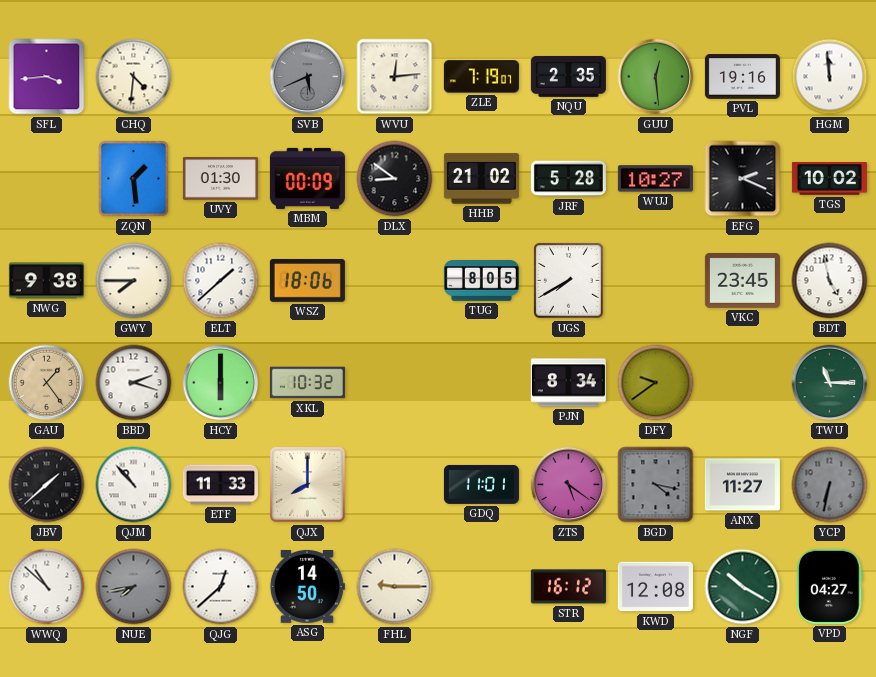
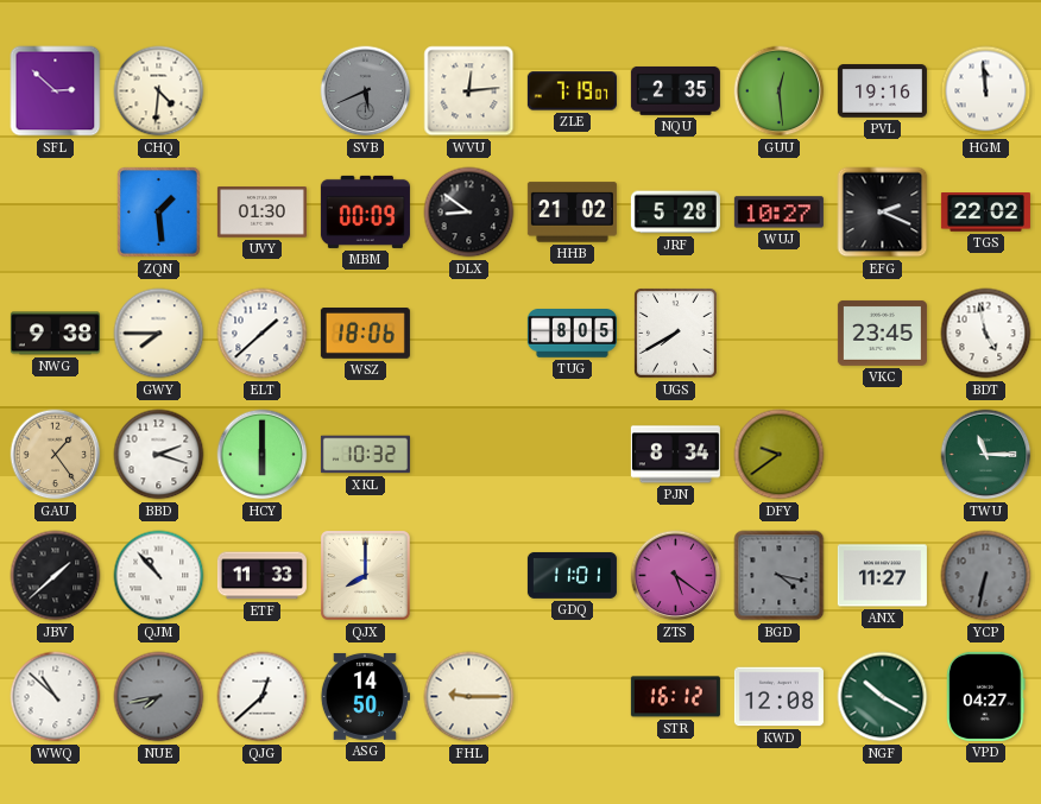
SFL: 3:44 -> 2:52
TGS: 10:02 -> 22:02
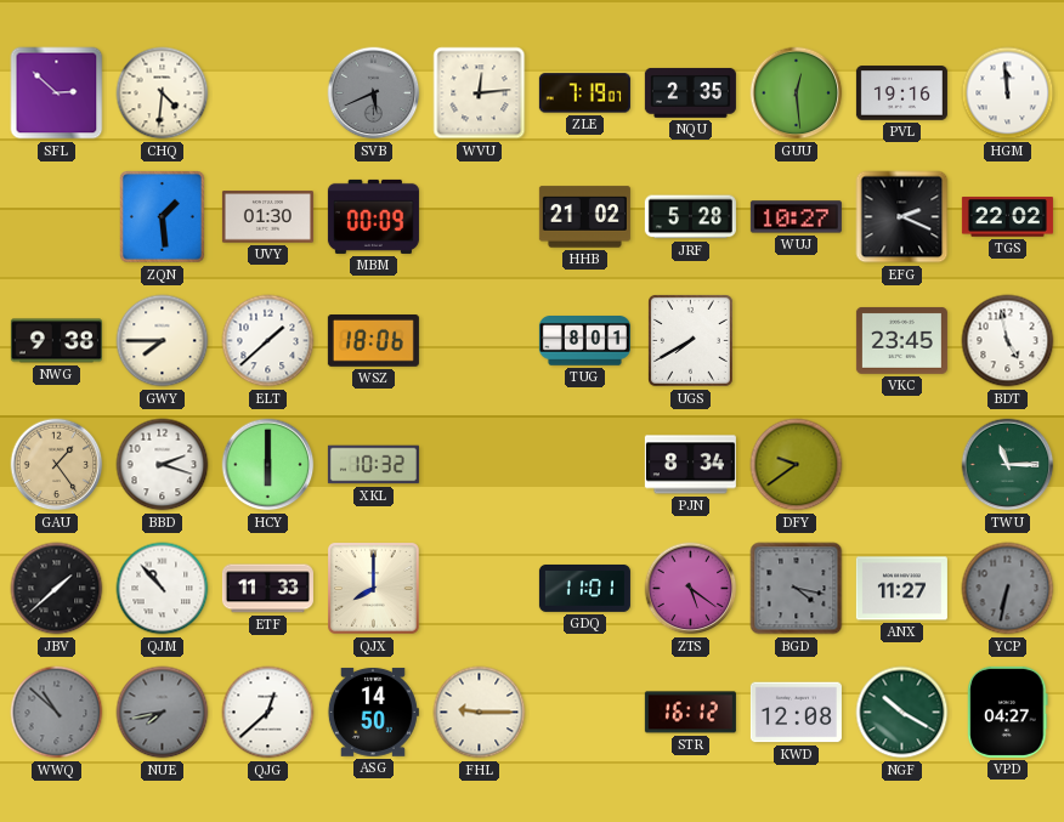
DLX: 8:51 -> none
TUG: 8:05 -> 8:01
WWQ dial: white -> grey
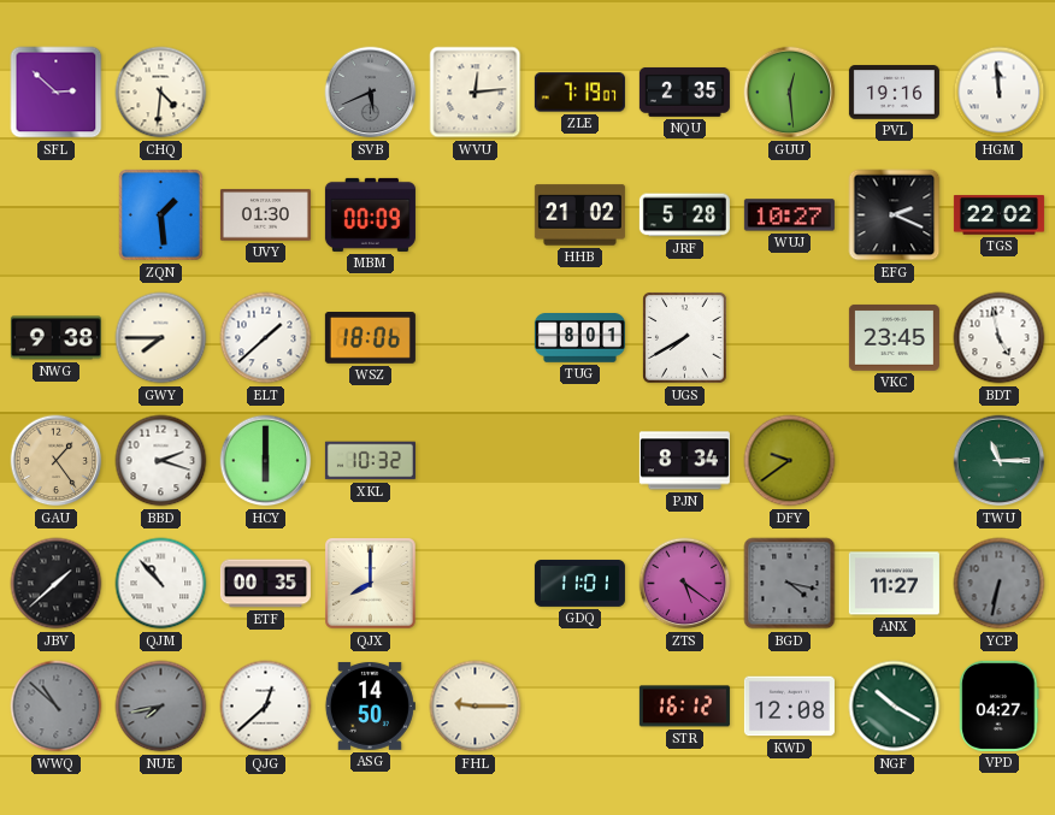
ETF: 11:33 -> 00:35
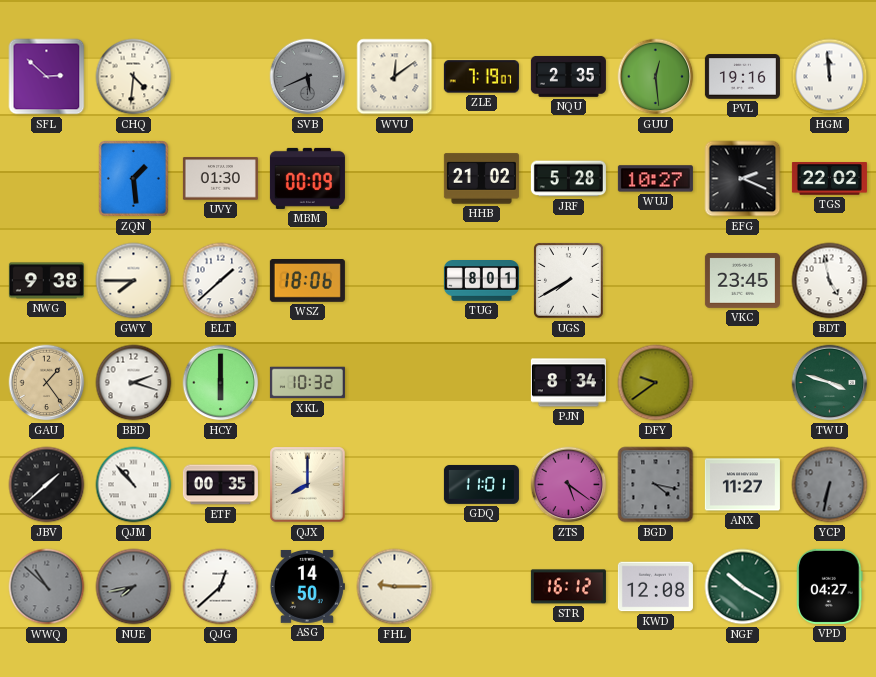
WVU: 12:14 -> 12:09
TWU: 11:15 -> 3:48
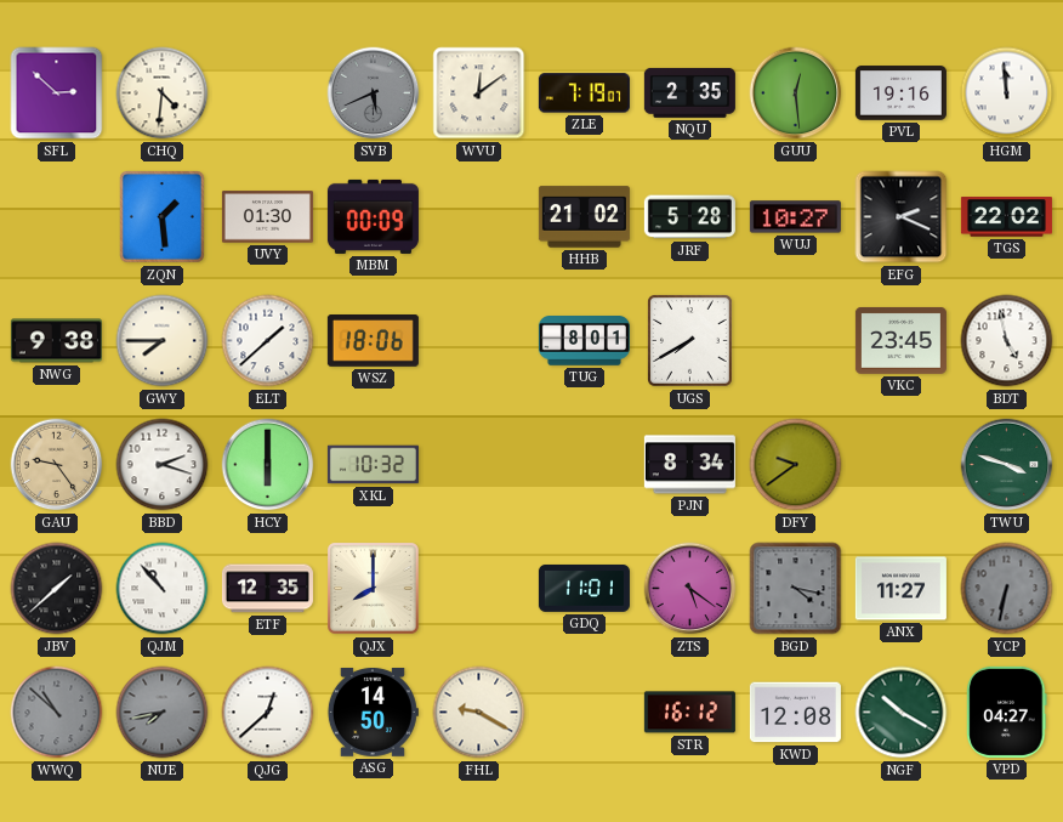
GAU: 1:24 -> 9:24
ETF: 00:35 -> 12:35
FHL: 9:15 -> 9:20
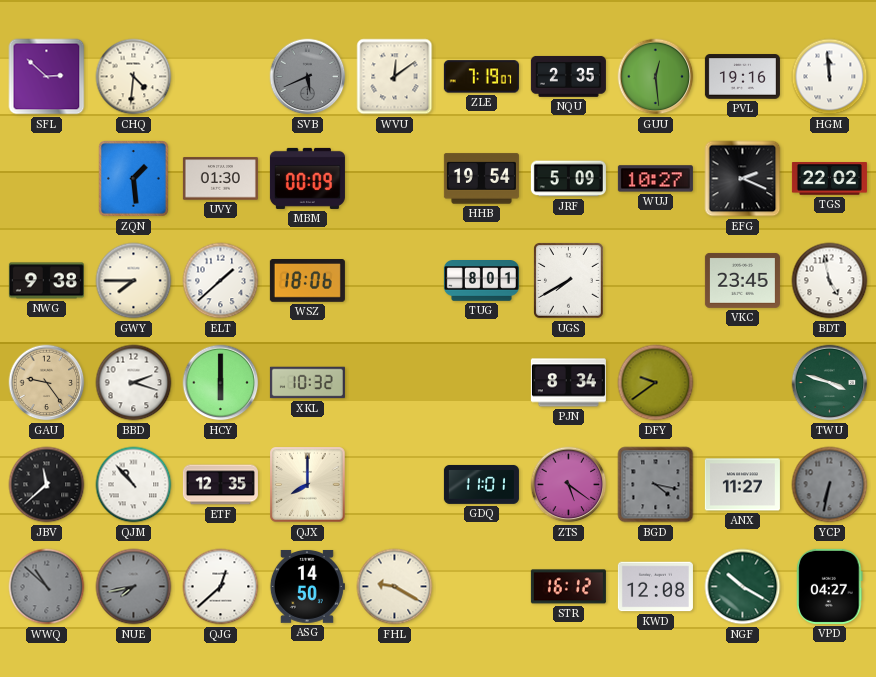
HHB: 21:02 -> 19:54
JRF: 5:28 -> 5:09
JBV: 1:38 -> 11:38
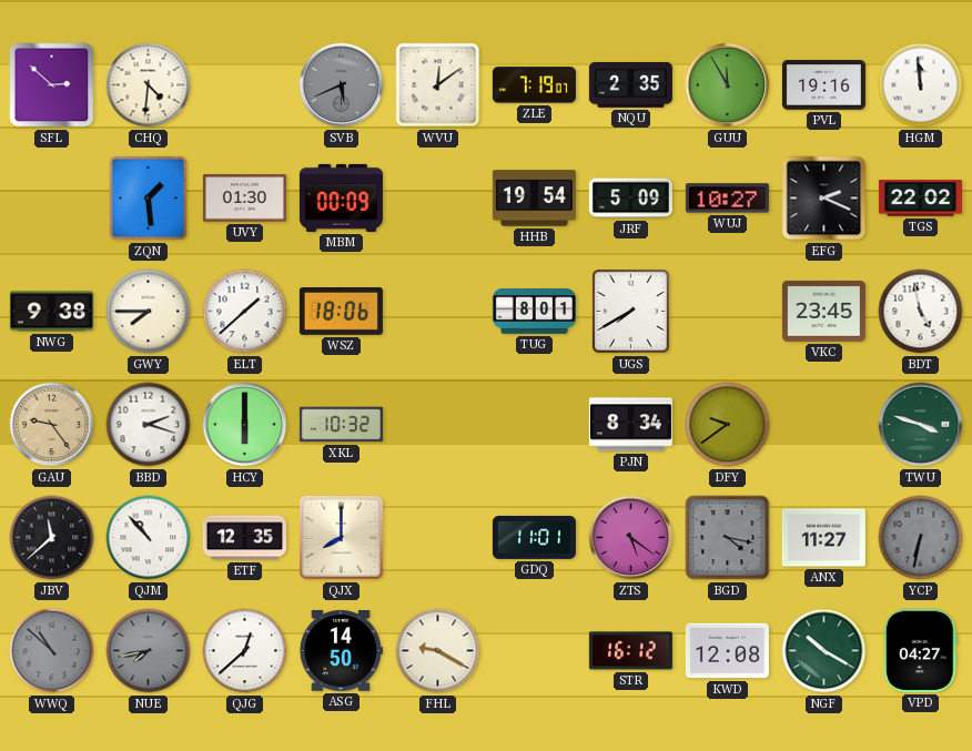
GUU: 12:29 -> 11:55
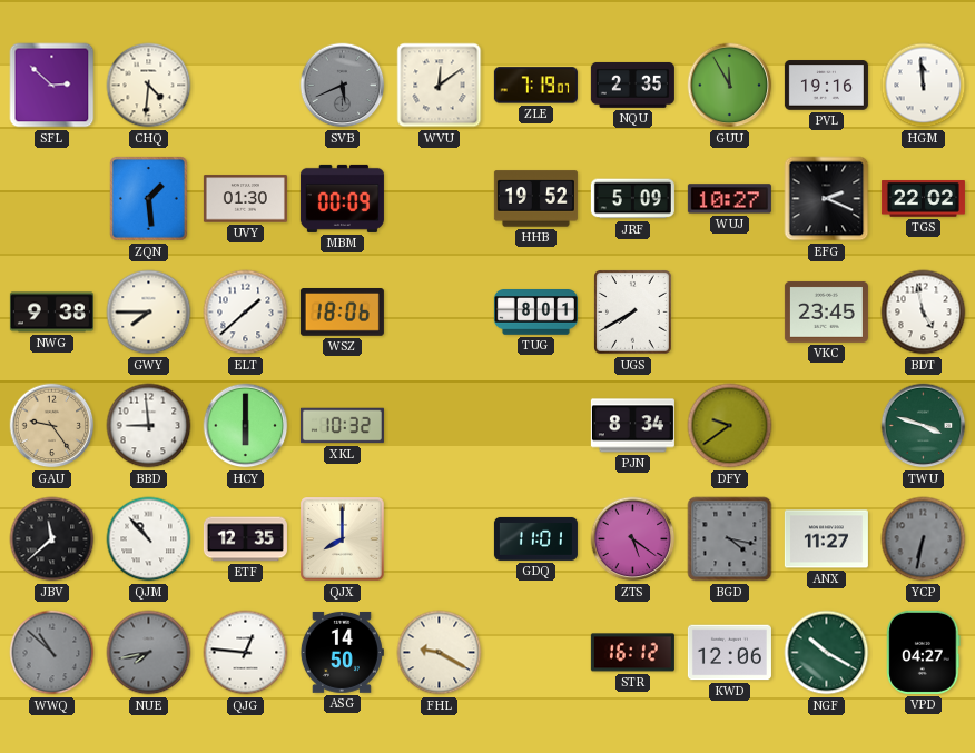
HHB: 19:54 -> 19:52
BBD: 2:18 -> 8:59
QJG: 12:38 -> 12:46
KWD: 12:08 -> 12:06
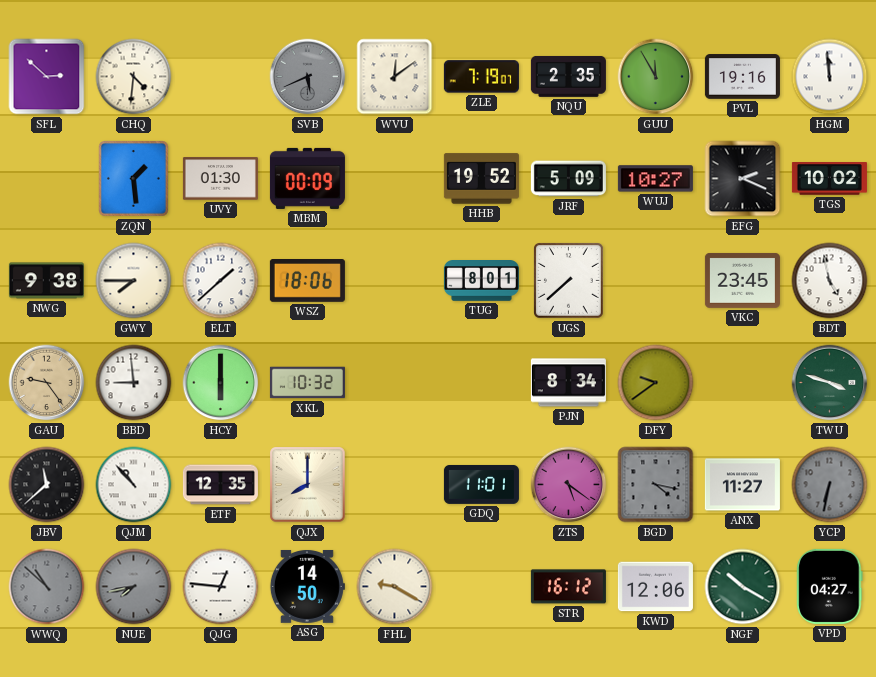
TGS: 22:02 -> 10:02
UGS: 7:40 -> 7:38
